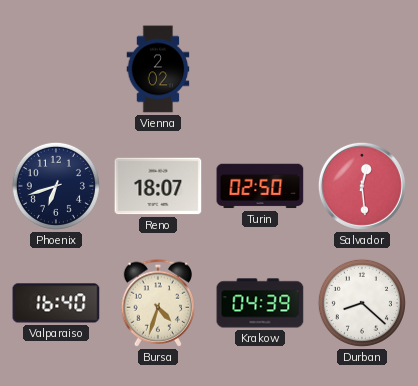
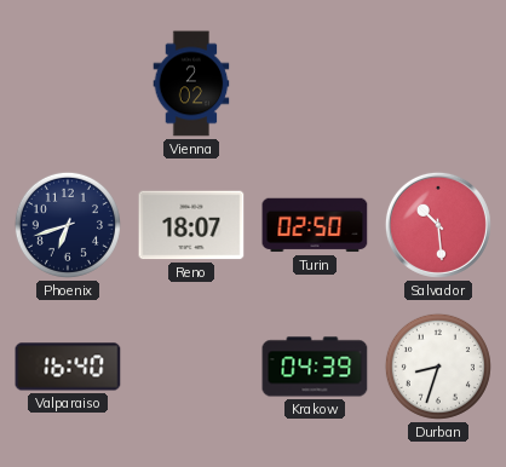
Salvador: 12:29 -> 10:29
Bursa: 4:33 -> none
Durban: 8:22 -> 8:33
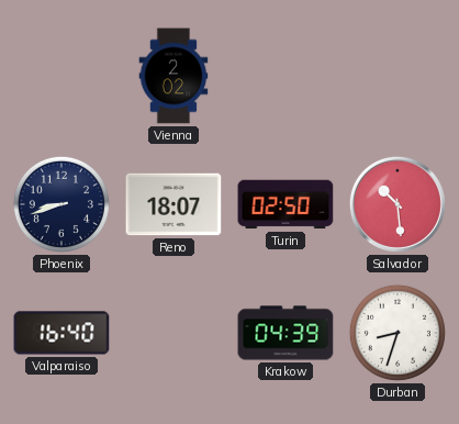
Phoenix: 6:42 -> 8:42
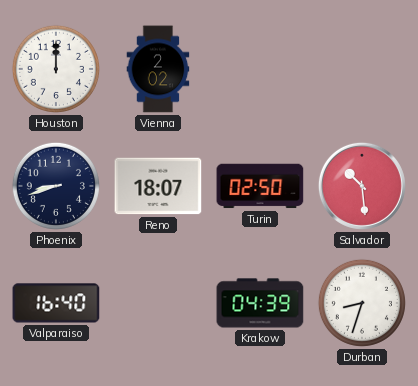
Houston: none -> 12:00
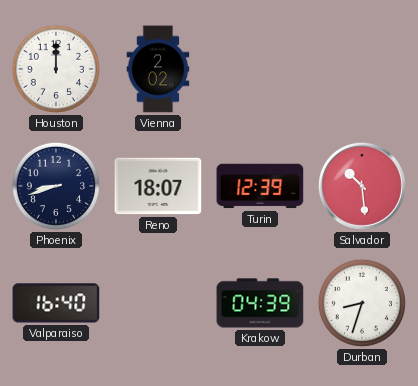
Turin: 02:50 -> 12:39
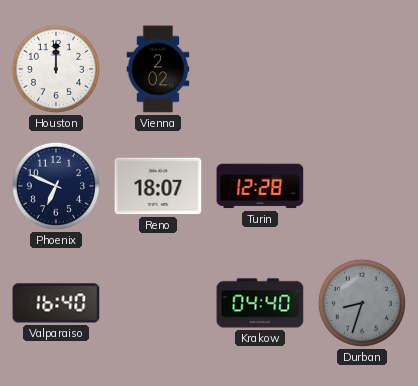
Phoenix: 8:42 -> 6:49
Turin: 12:39 -> 12:28
Salvador: 10:29 -> none
Krakow: 04:39 -> 04:40
Durban dial: white -> grey
